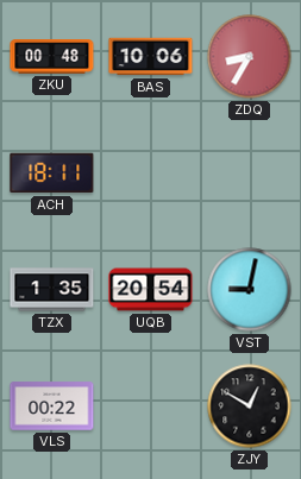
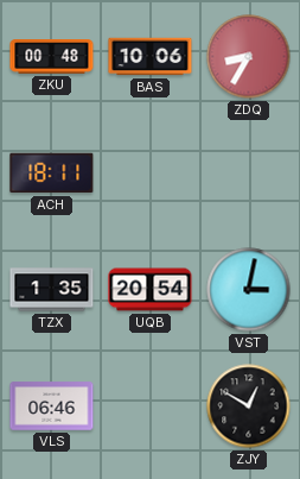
VST: 9:02 -> 3:02
VLS: 00:22 -> 06:46
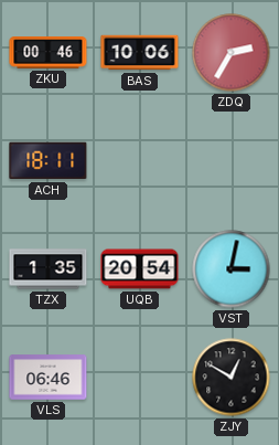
ZKU: 00:48 -> 00:46
ZDQ: 8:35 -> 2:35
